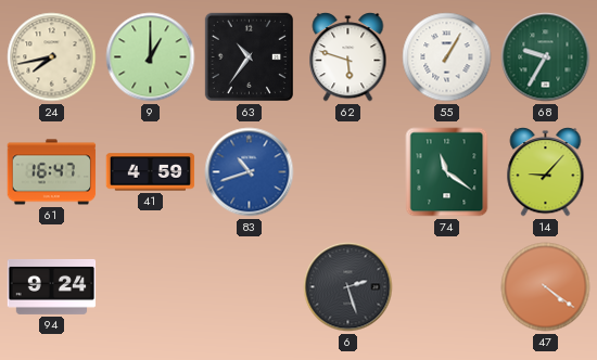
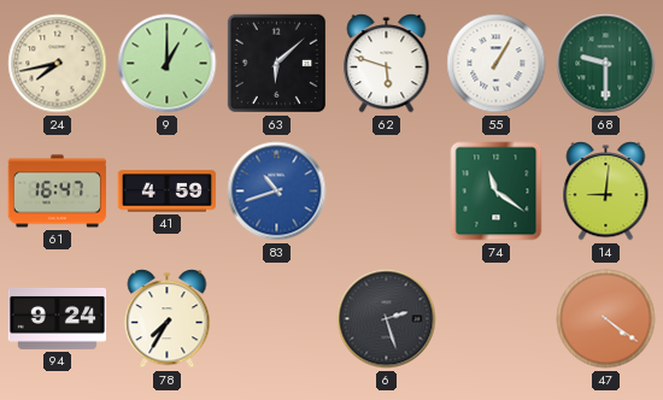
63: 10:36 -> 6:08
68: 9:35 -> 9:30
14: 9:07 -> 9:01
78: none -> 7:35
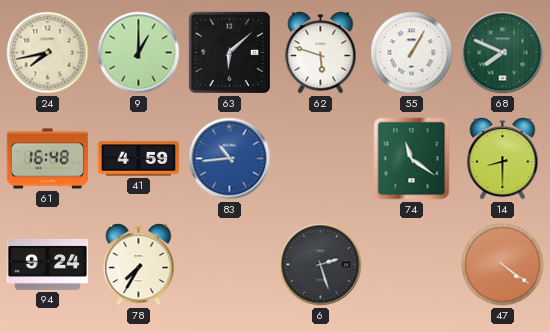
68: 9:30 -> 7:49
61: 16:47 -> 16:48
83: 10:42 -> 10:44
14: 9:01 -> 8:30
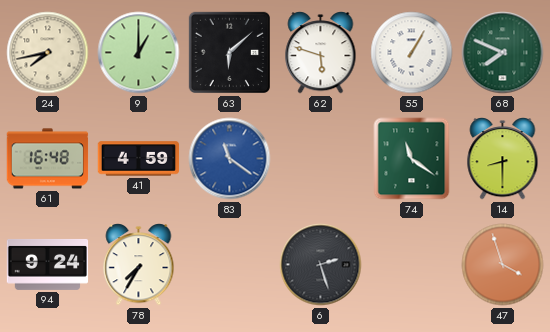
83: 10:44 -> 11:21
47: 4:21 -> 3:57
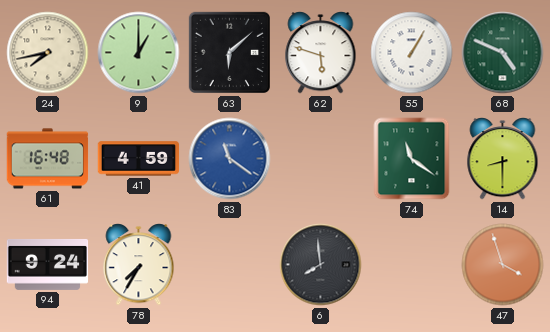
68: 7:49 -> 4:49
6: 2:27 -> 7:59
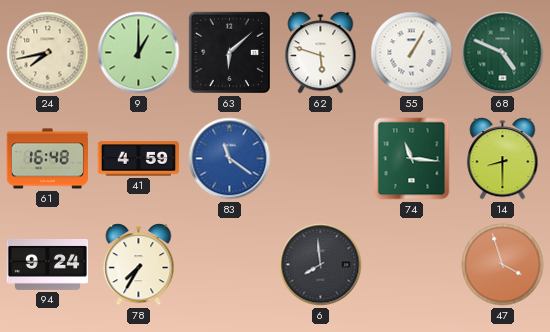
74: 11:21 -> 11:16
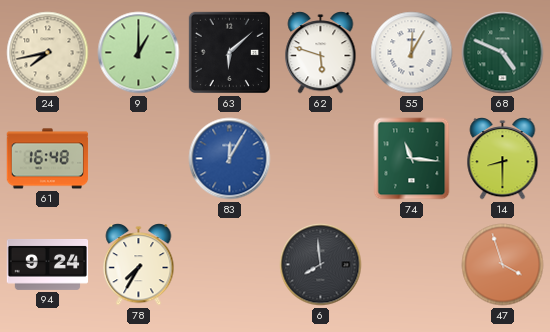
55: 1:05 -> 12:05
41: 4:59 -> none
83: 11:21 -> 12:05
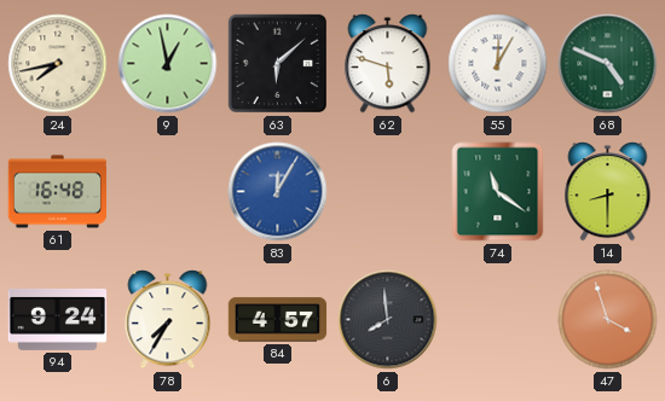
9: 1:00 -> 12:58
74: 11:16 -> 11:21
84: none -> 4:57
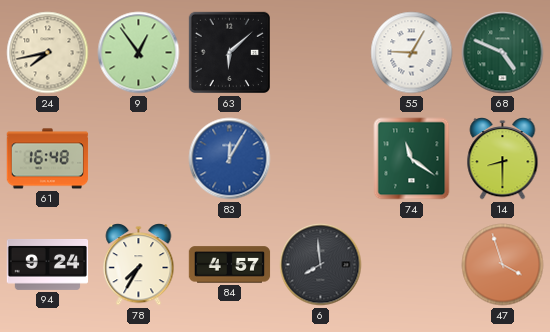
9: 12:58 -> 12:54
62: 5:48 -> none
55: 12:05 -> 9:05
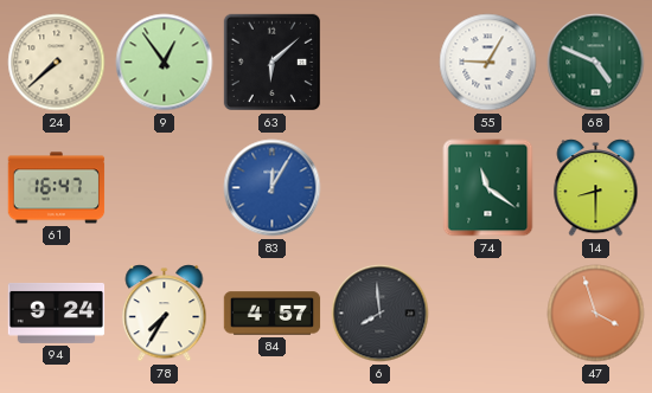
24: 7:43 -> 7:38
61: 16:48 -> 16:47
